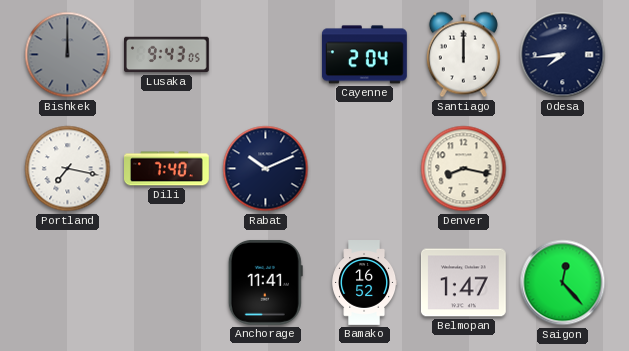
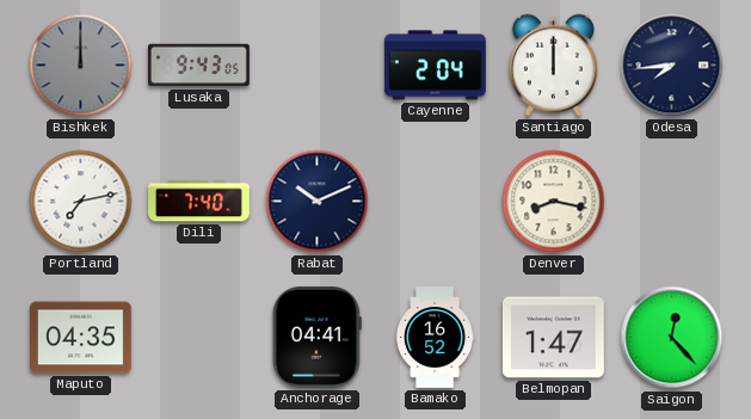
Portland: 7:17 -> 7:13
Maputo: none -> 04:35
Anchorage: 11:41 -> 04:41
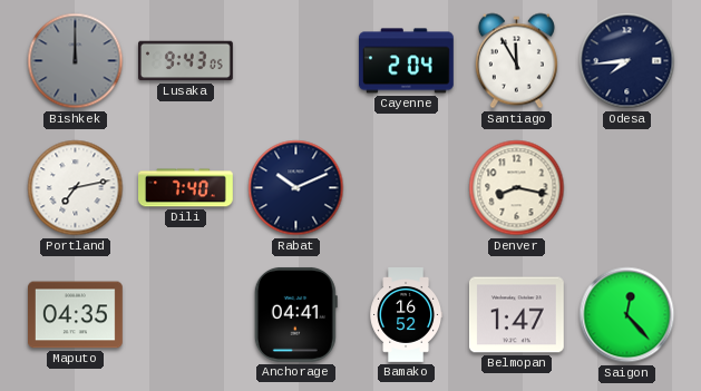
Santiago: 12:00 -> 11:55
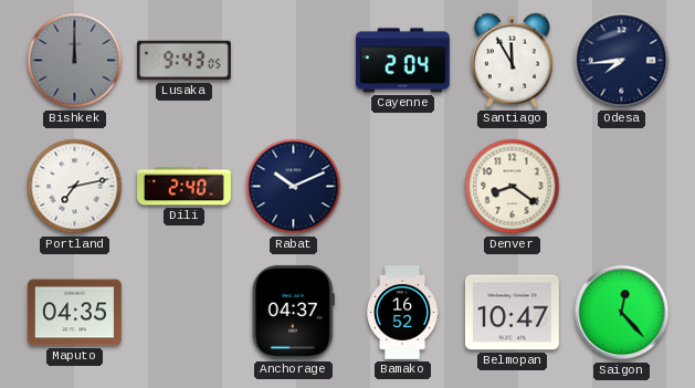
Dili: 7:40 -> 2:40
Denver: 8:17 -> 8:21
Anchorage: 04:41 -> 04:37
Belmopan: 1:47 -> 10:47
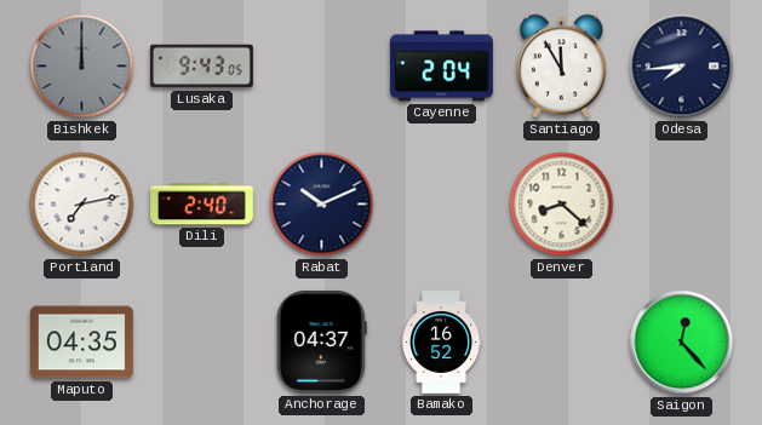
Denver: 8:21 -> 8:22
Belmopan: 10:47 -> none
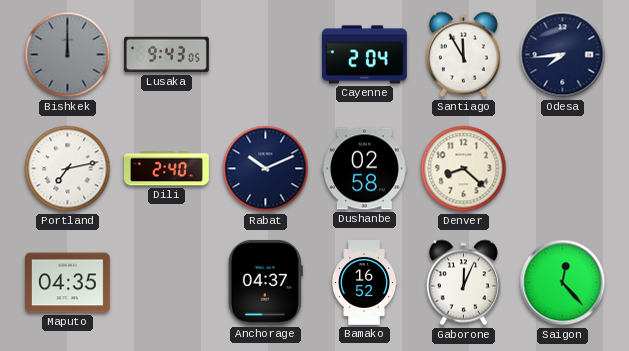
Dushanbe: none -> 02:58
Gaborone: none -> 12:04
